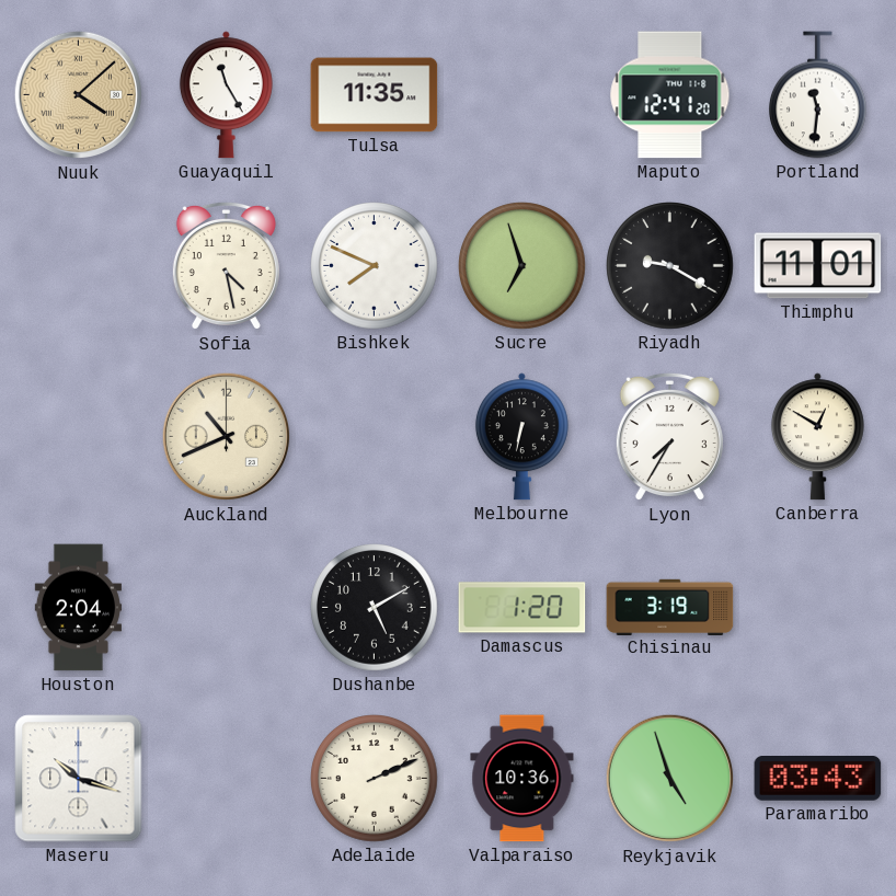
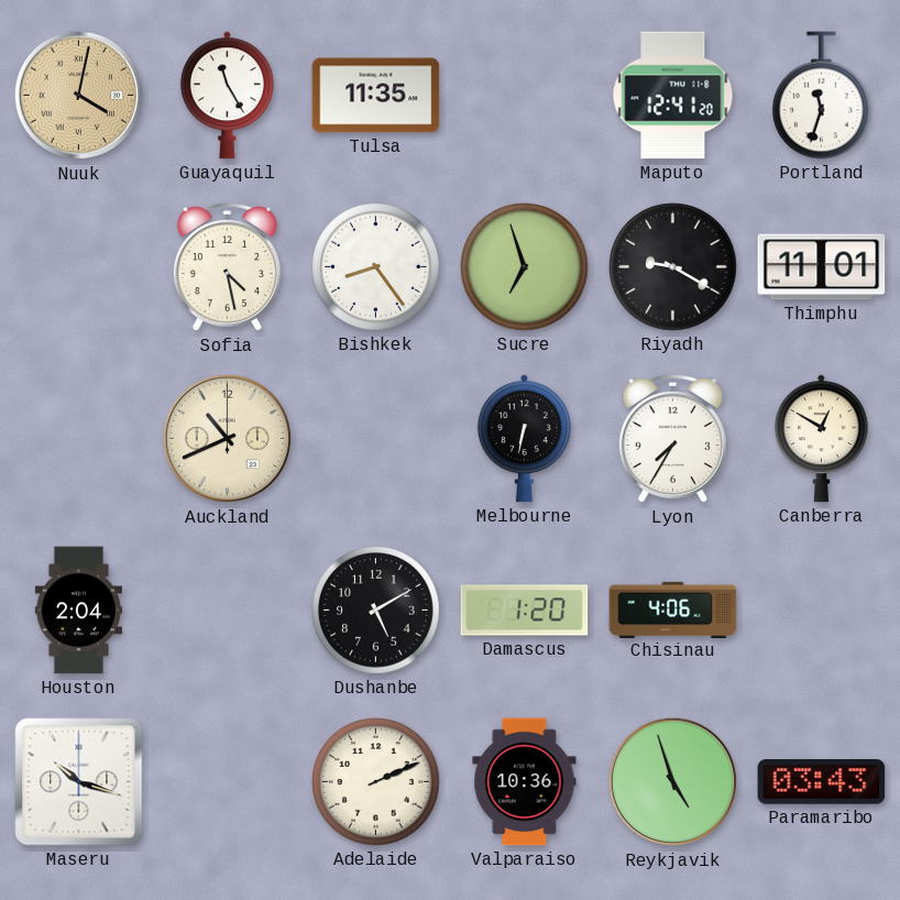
Nuuk: 4:08 -> 4:02
Portland: 11:31 -> 11:33
Bishkek: 7:49 -> 8:24
Chisinau: 3:19 -> 4:06
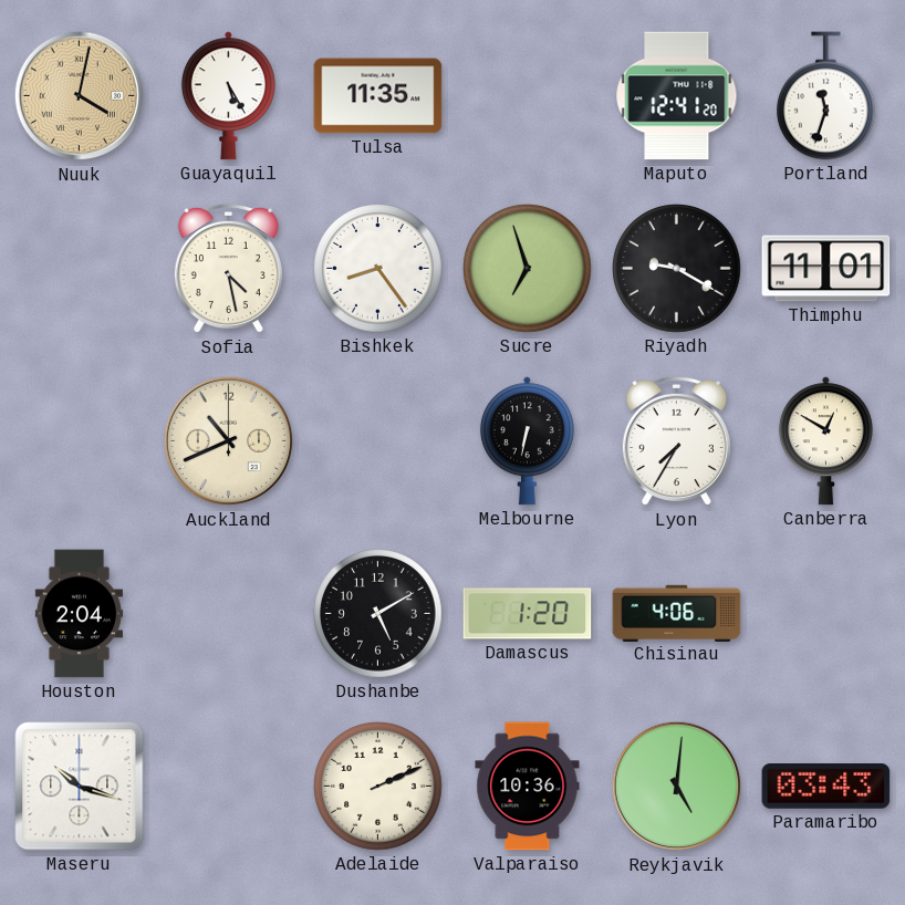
Guayaquil: 11:25 -> 5:25
Reykjavik: 4:57 -> 5:01
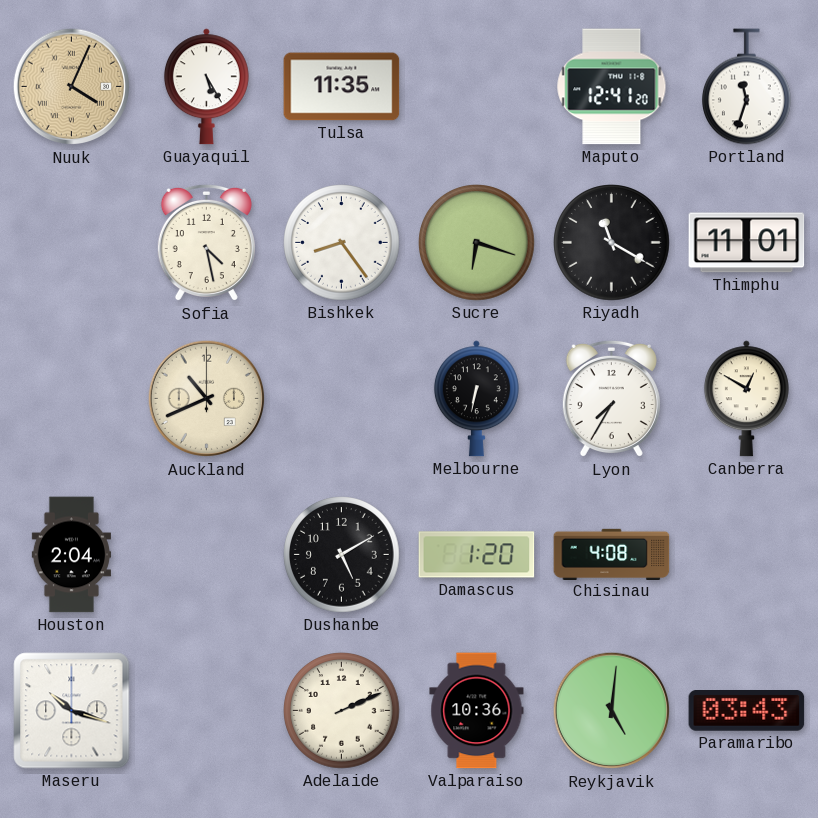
Nuuk: 4:02 -> 4:04
Sucre: 6:57 -> 6:18
Riyadh: 9:20 -> 11:20
Chisinau: 4:06 -> 4:08
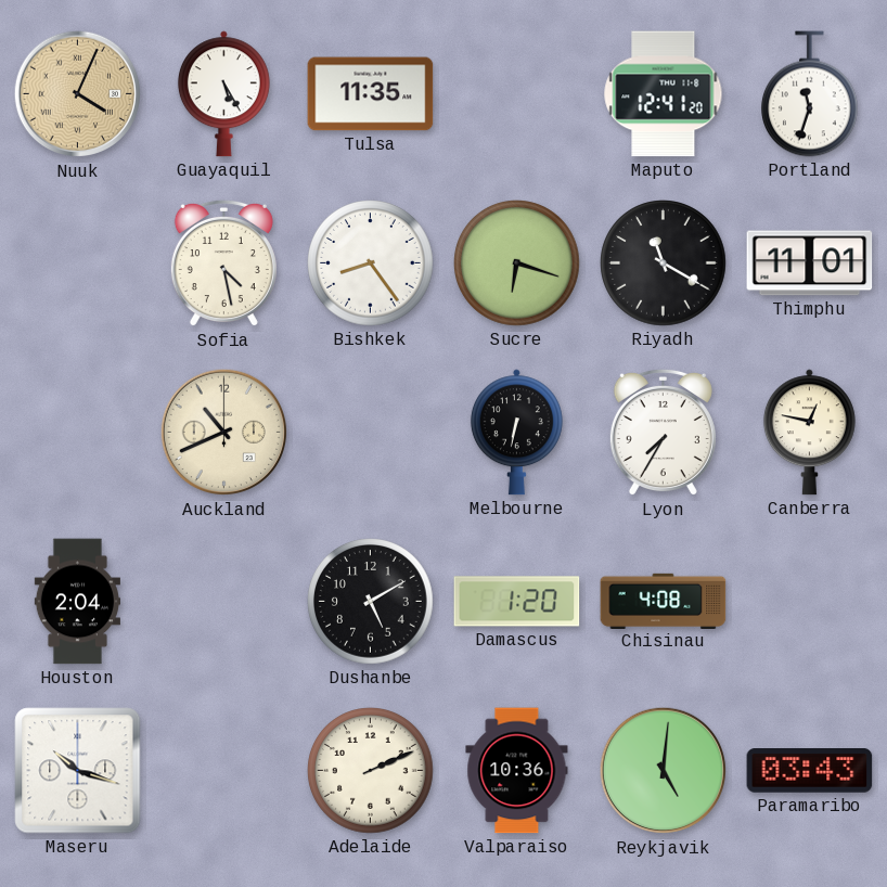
Canberra: 12:50 -> 12:47
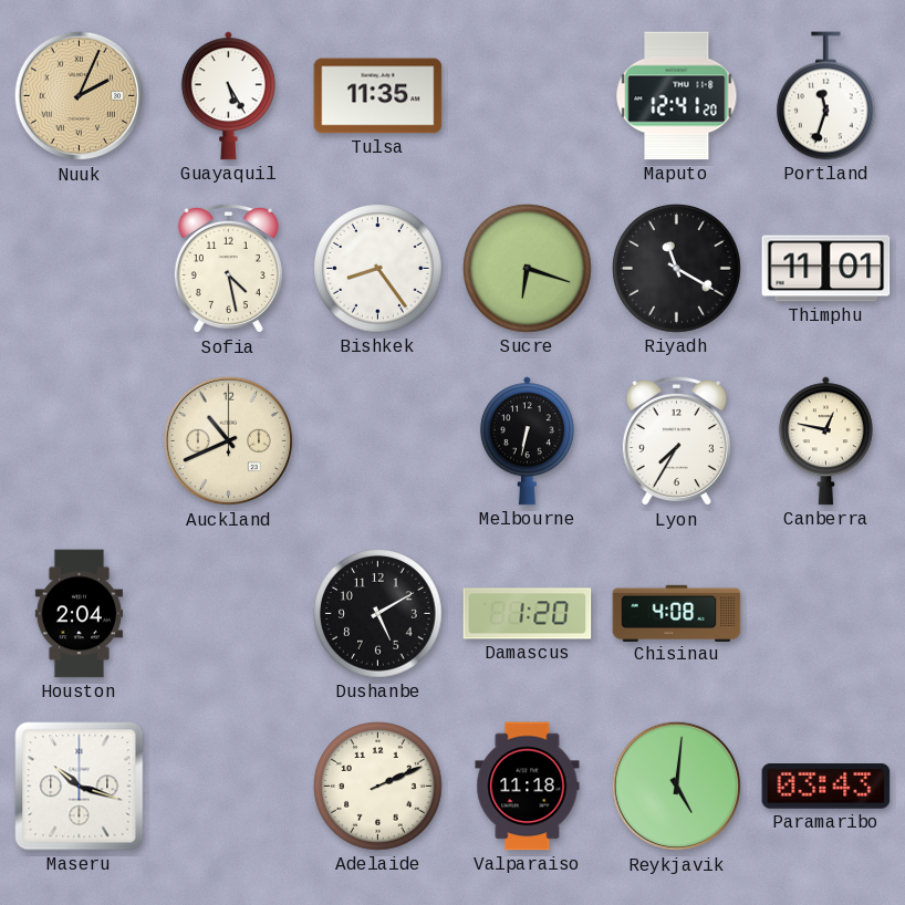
Nuuk: 4:04 -> 2:04
Valparaiso: 10:36 -> 11:18
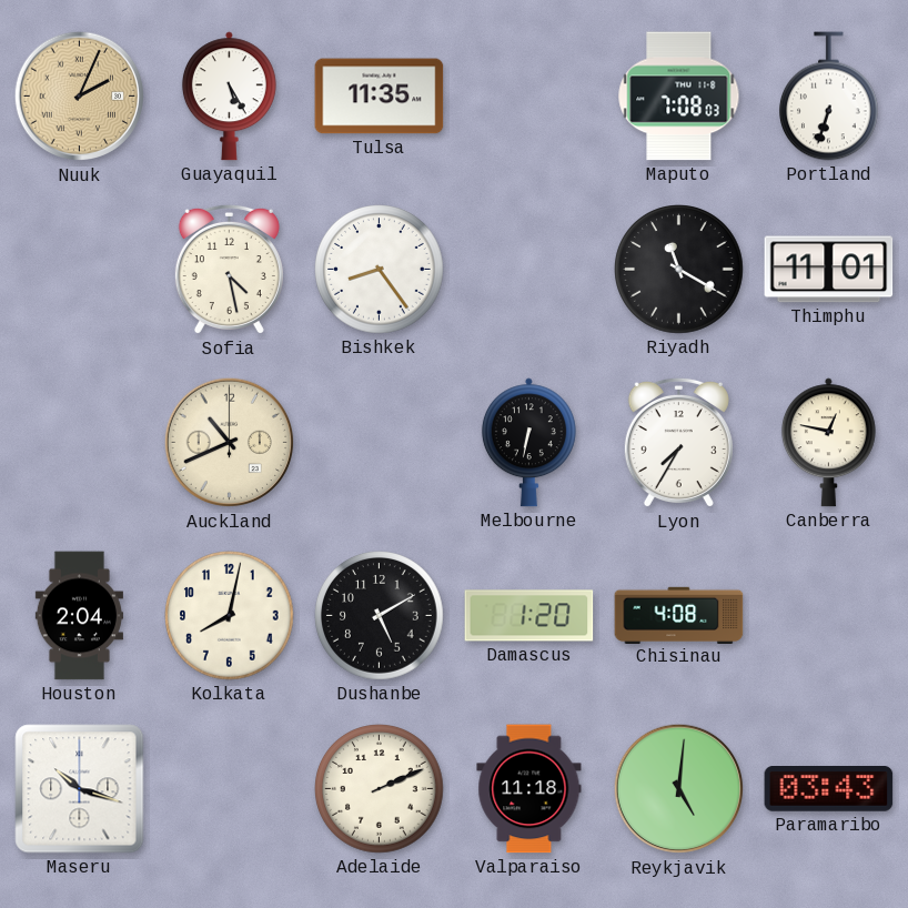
Maputo: 12:41 -> 7:08
Portland: 11:33 -> 6:33
Sucre: 6:18 -> none
Kolkata: none -> 8:02
